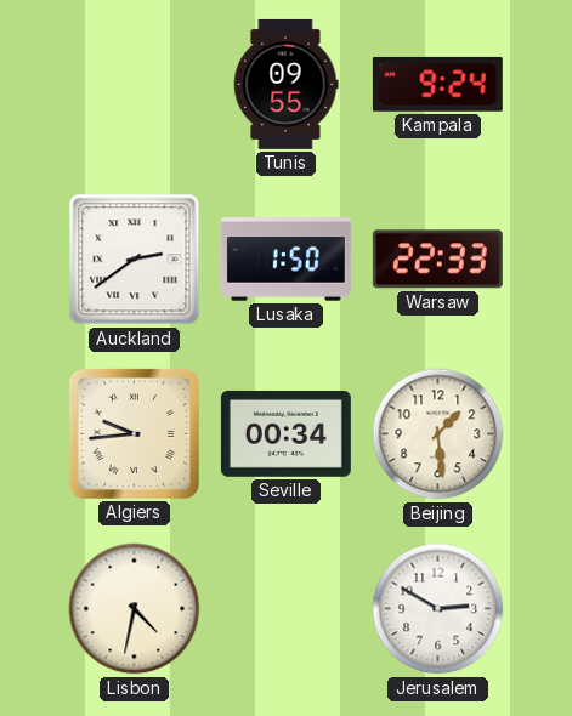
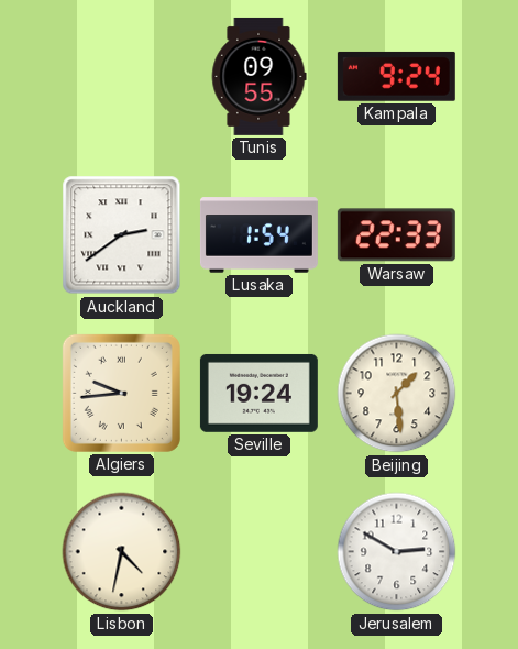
Lusaka: 1:50 -> 1:54
Seville: 00:34 -> 19:24
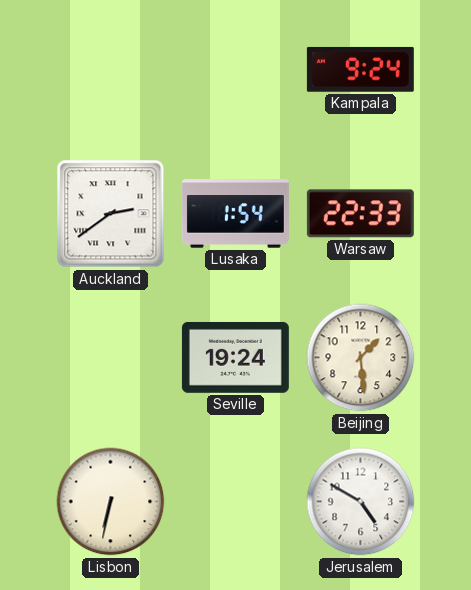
Tunis: 09:55 -> none
Algiers: 9:44 -> none
Lisbon: 4:32 -> 6:32
Jerusalem: 2:50 -> 4:50
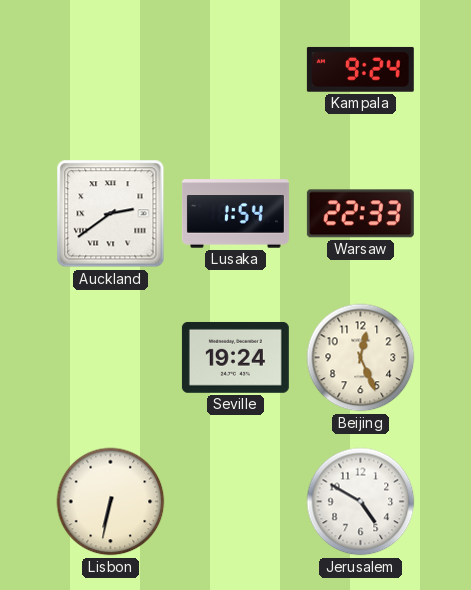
Beijing: 1:29 -> 12:26
